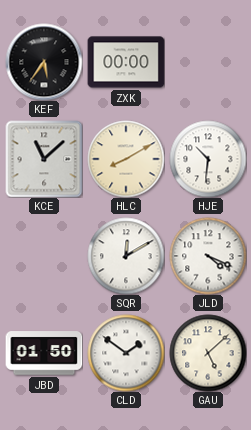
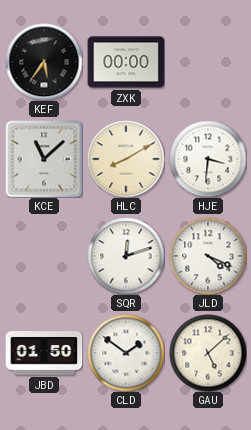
HJE: 10:31 -> 3:31
SQR: 12:10 -> 12:12
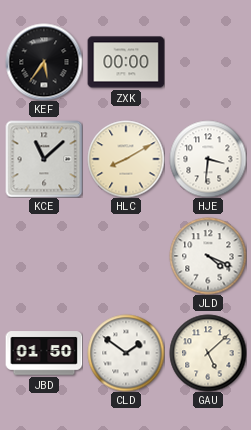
SQR: 12:12 -> none
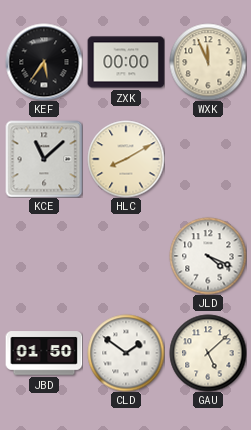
WXK: none -> 11:56
HJE: 3:31 -> none
